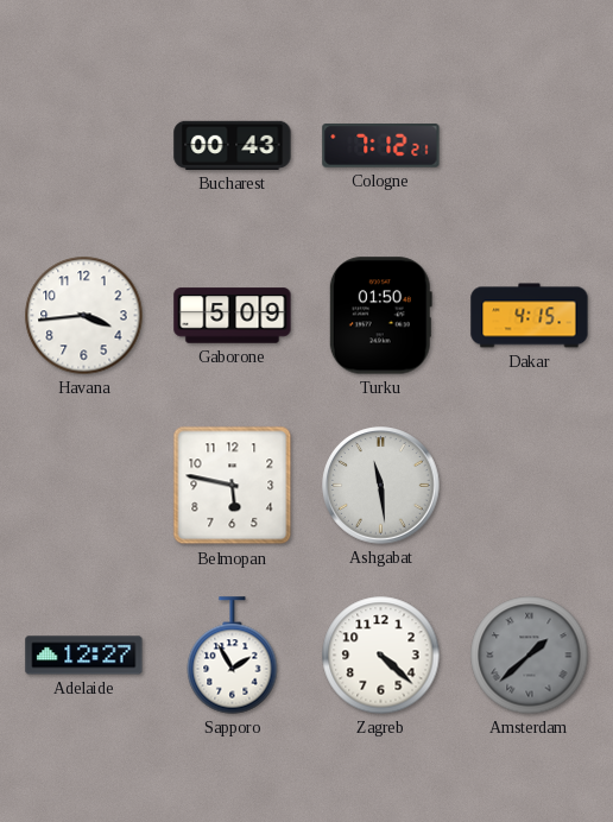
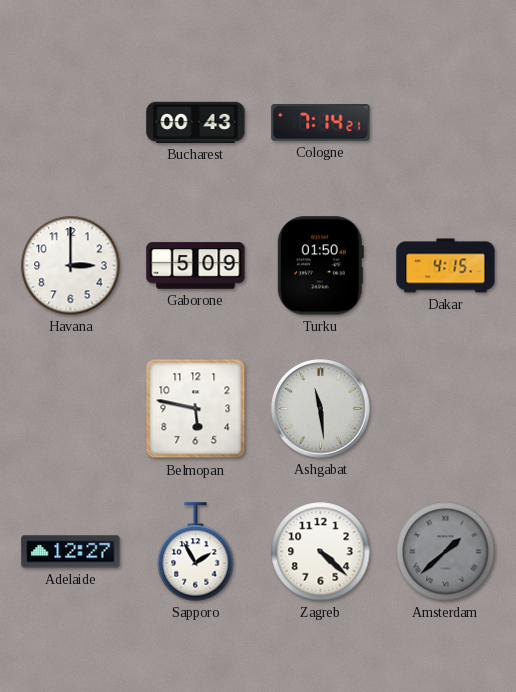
Cologne: 7:12 -> 7:14
Havana: 3:44 -> 3:00
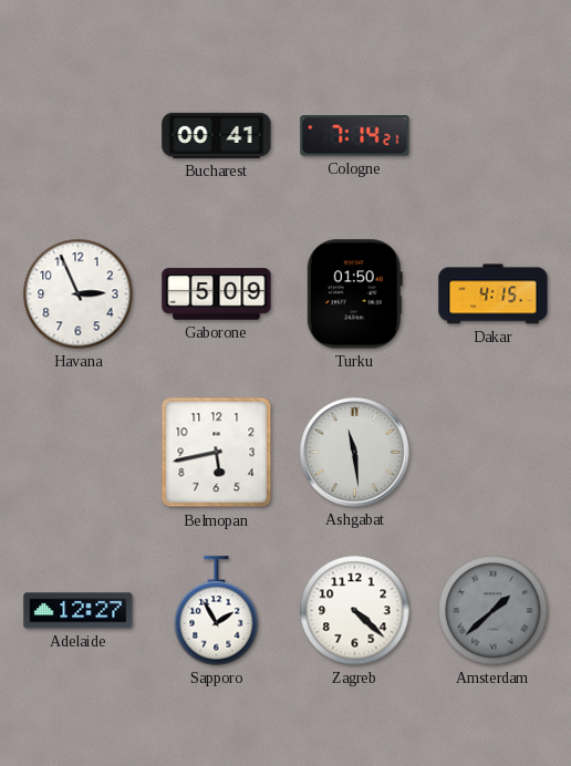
Bucharest: 00:43 -> 00:41
Havana: 3:00 -> 2:56
Belmopan: 5:47 -> 5:43
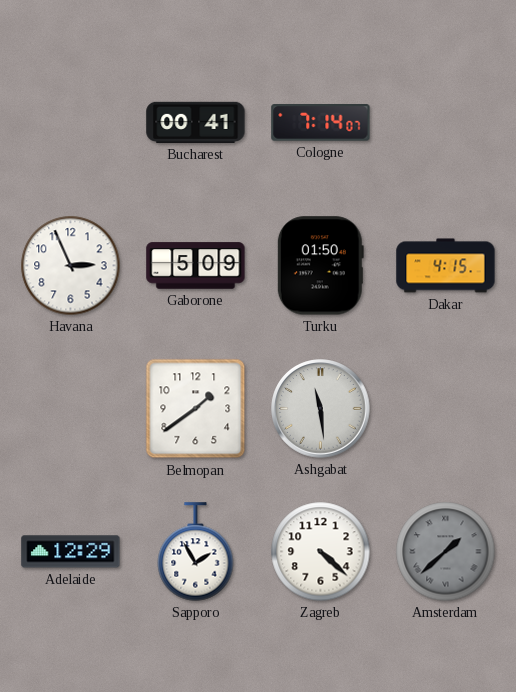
Cologne: 7:14:21 -> 7:14:07
Belmopan: 5:43 -> 1:39
Adelaide: 12:27 -> 12:29
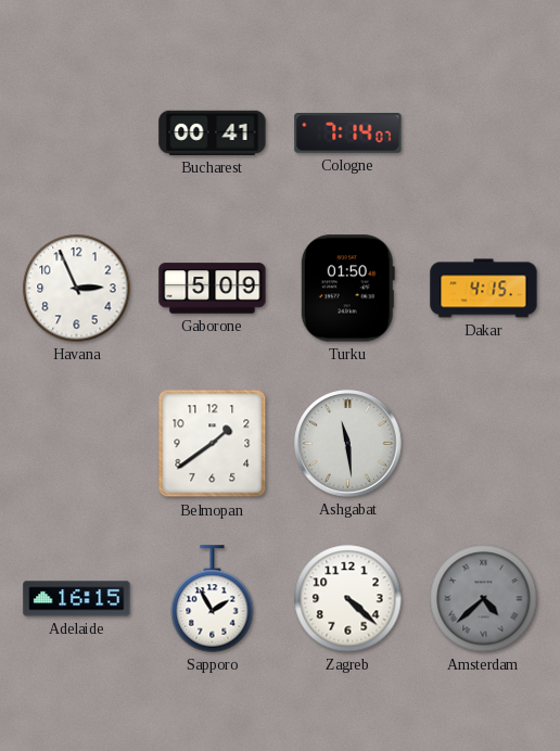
Adelaide: 12:29 -> 16:15
Amsterdam: 1:38 -> 4:38
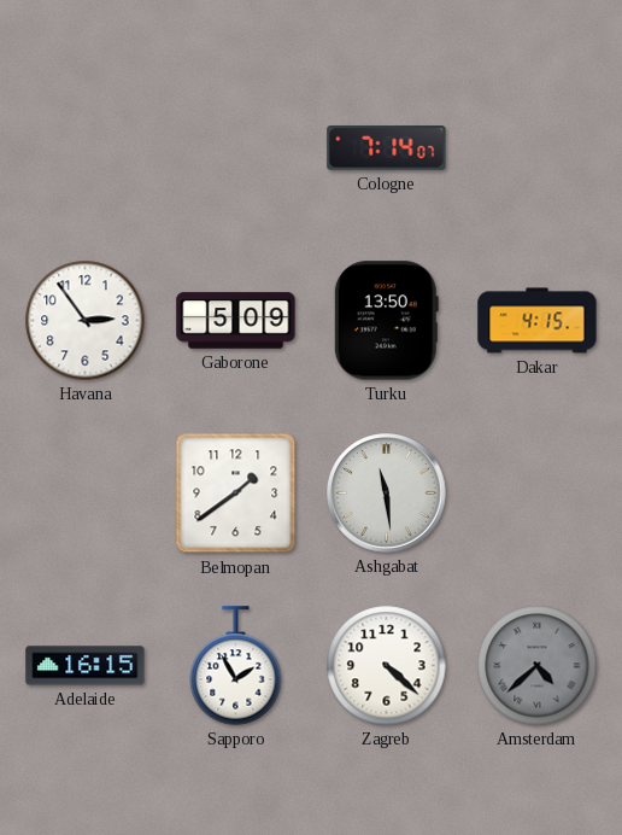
Bucharest: 00:41 -> none
Havana: 2:56 -> 2:54
Turku: 01:50 -> 13:50
